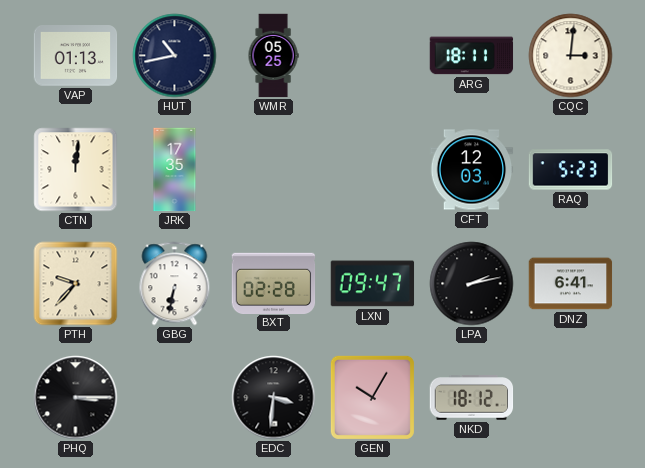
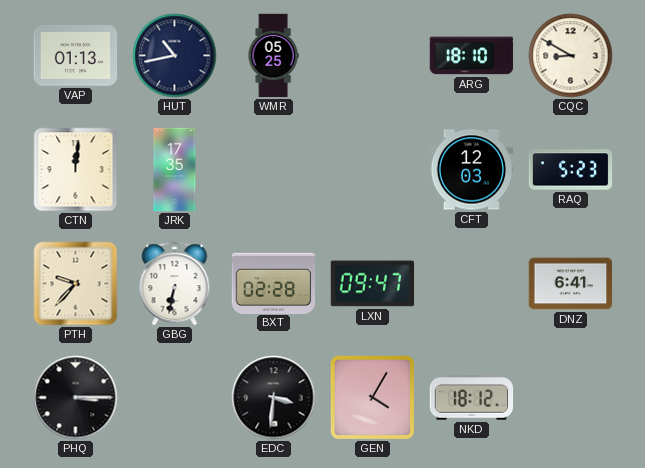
ARG: 18:11 -> 18:10
CQC: 3:01 -> 8:50
LPA: 2:13 -> none
GEN: 10:05 -> 4:05
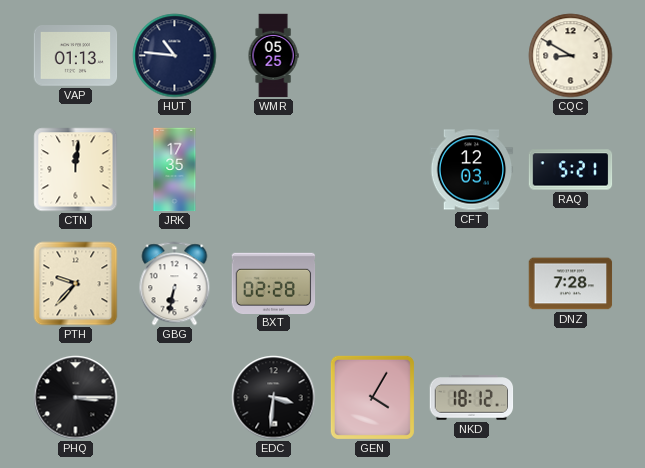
HUT: 10:43 -> 10:46
ARG: 18:10 -> none
RAQ: 5:23 -> 5:21
LXN: 09:47 -> none
DNZ: 6:41 -> 7:28
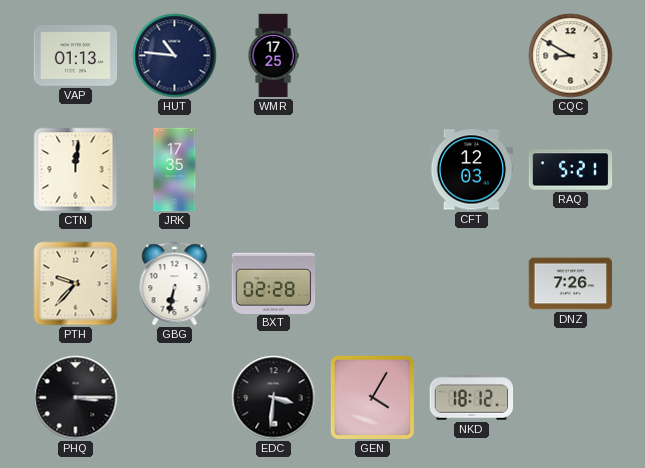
WMR: 05:25 -> 17:25
DNZ: 7:28 -> 7:26
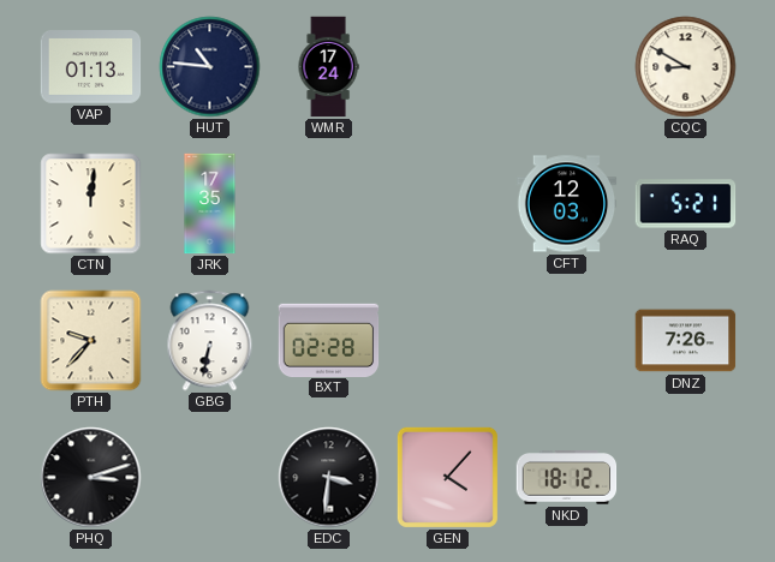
WMR: 17:25 -> 17:24
PHQ: 3:15 -> 3:12
GEN: 4:05 -> 4:07
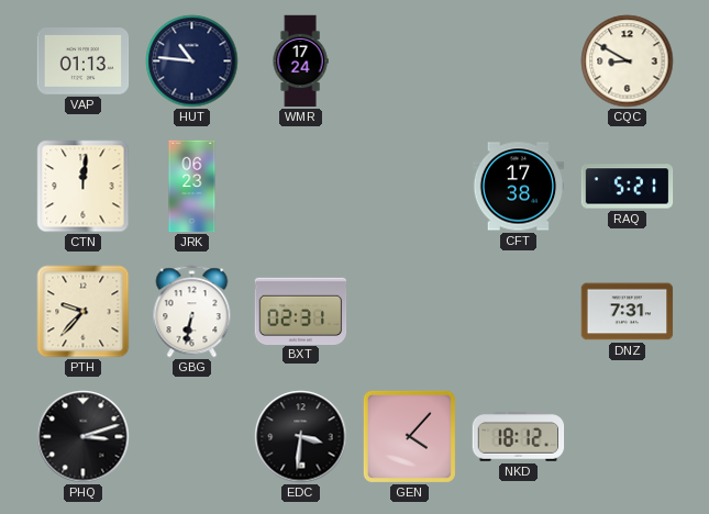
JRK: 17:35 -> 06:23
CFT: 12:03 -> 17:38
BXT: 02:28 -> 02:31
DNZ: 7:26 -> 7:31
